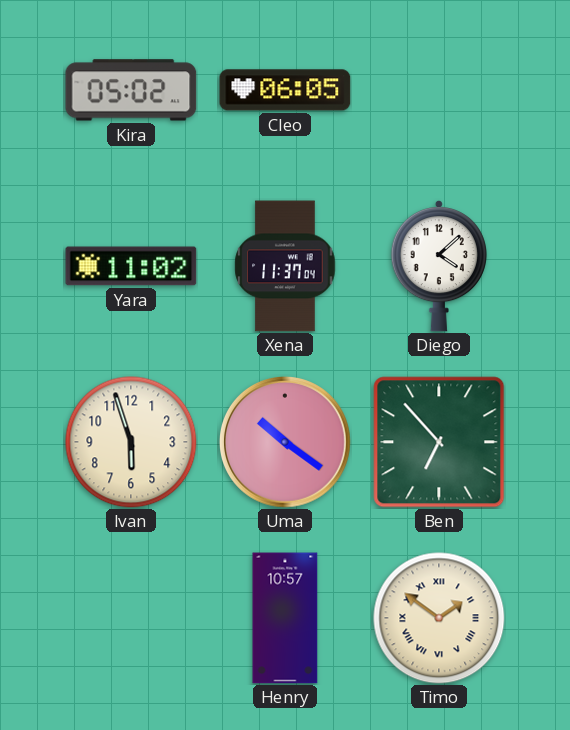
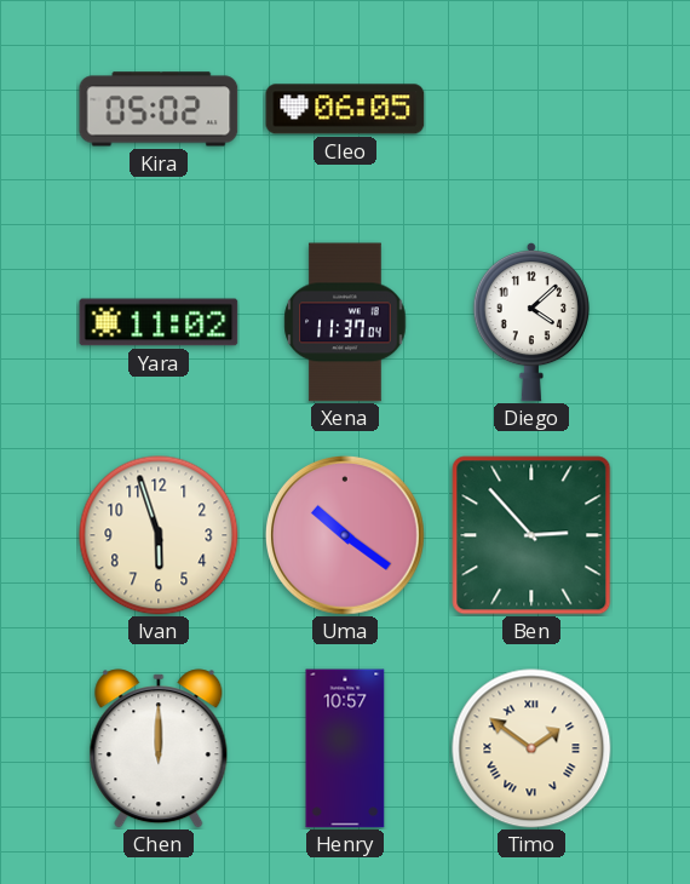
Ben: 6:53 -> 2:53
Chen: none -> 12:00
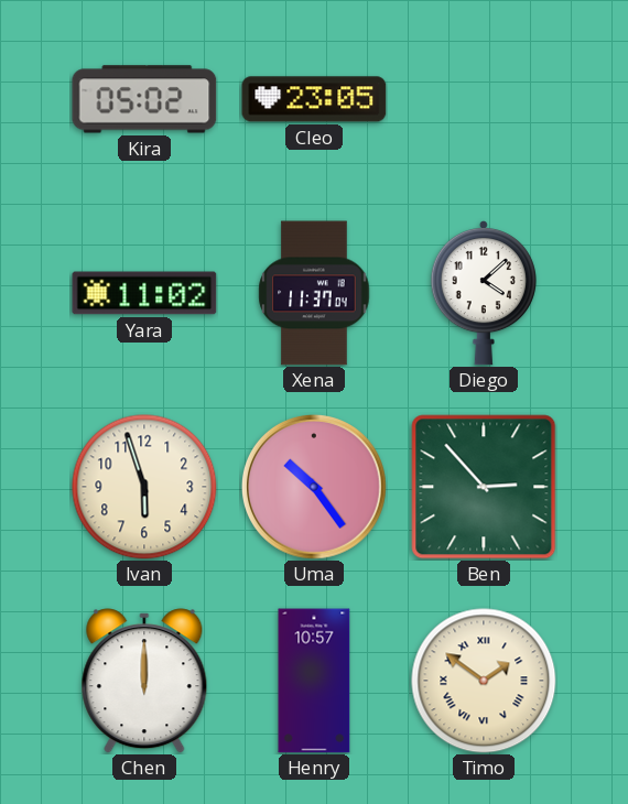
Cleo: 06:05 -> 23:05
Uma: 10:21 -> 10:24
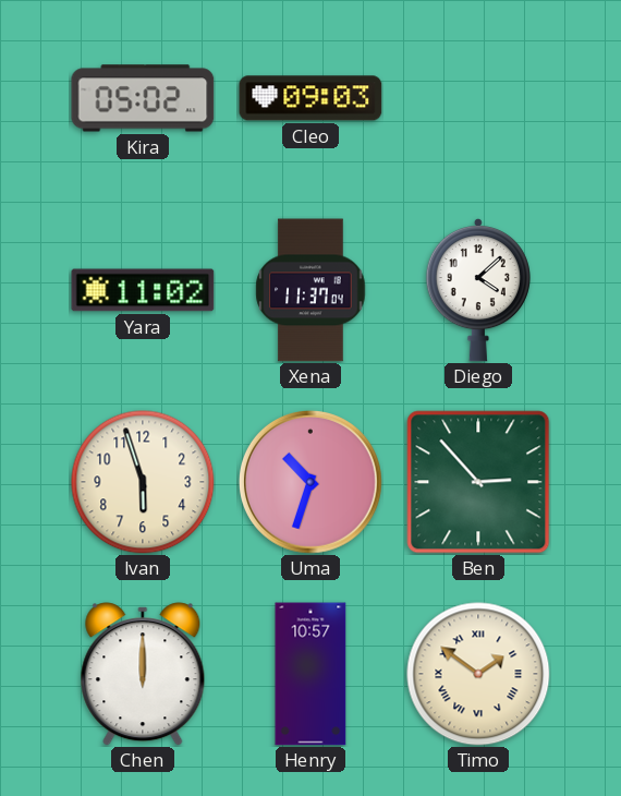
Cleo: 23:05 -> 09:03
Uma: 10:24 -> 10:33
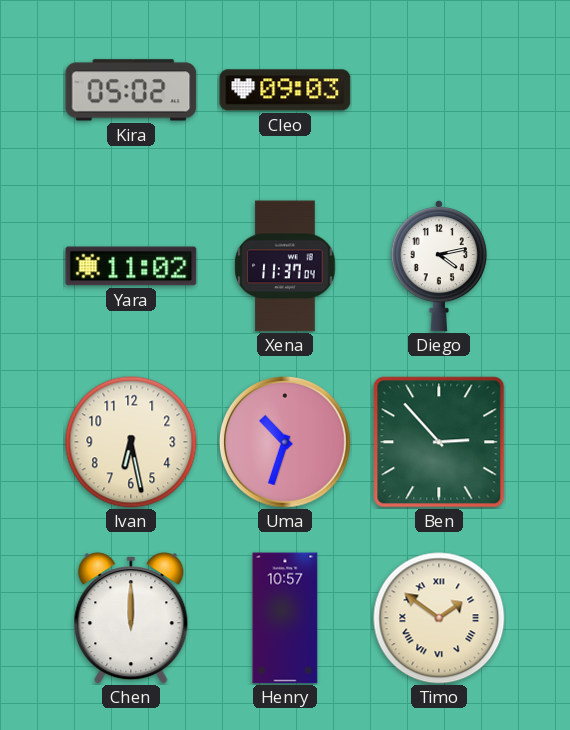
Diego: 4:08 -> 4:13
Ivan: 5:57 -> 6:28
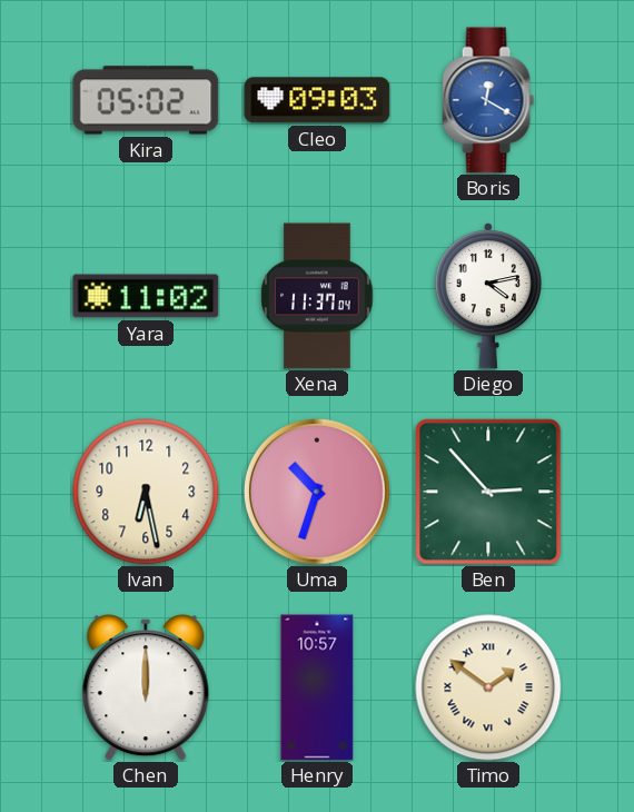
Boris: none -> 12:20
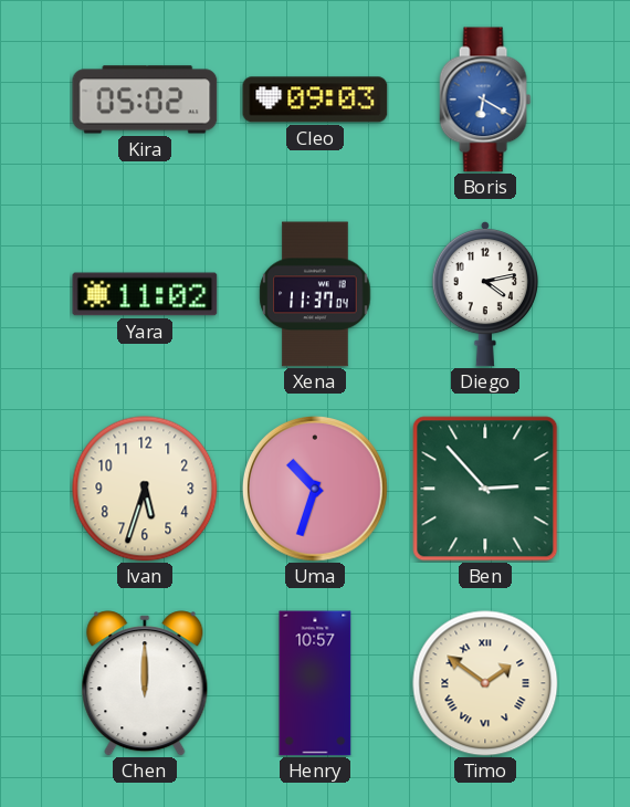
Boris: 12:20 -> 6:20
Ivan: 6:28 -> 5:33
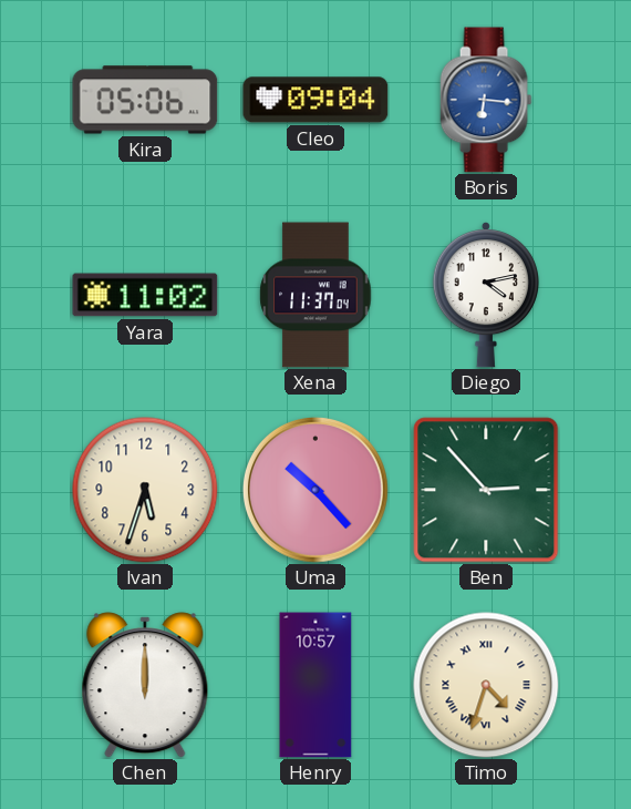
Kira: 05:02 -> 05:06
Cleo: 09:03 -> 09:04
Boris: 6:20 -> 6:16
Uma: 10:33 -> 10:23
Timo: 1:51 -> 4:33
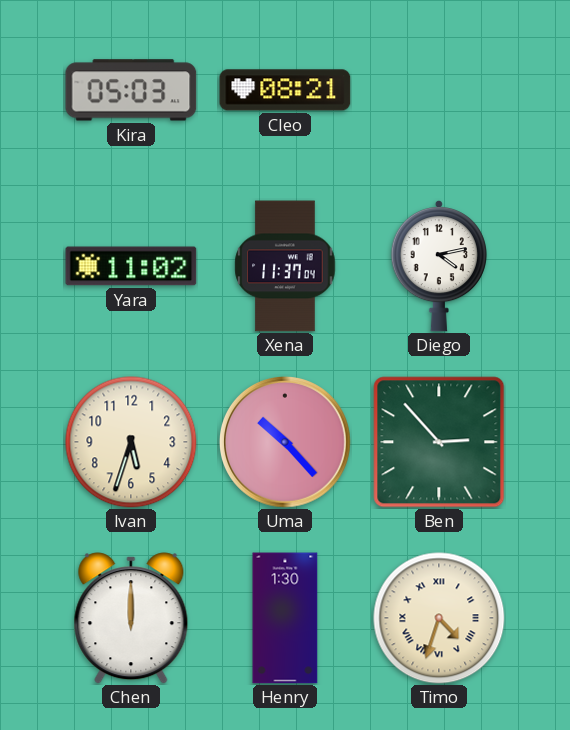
Kira: 05:06 -> 05:03
Cleo: 09:04 -> 08:21
Boris: 6:16 -> none
Henry: 10:57 -> 1:30
